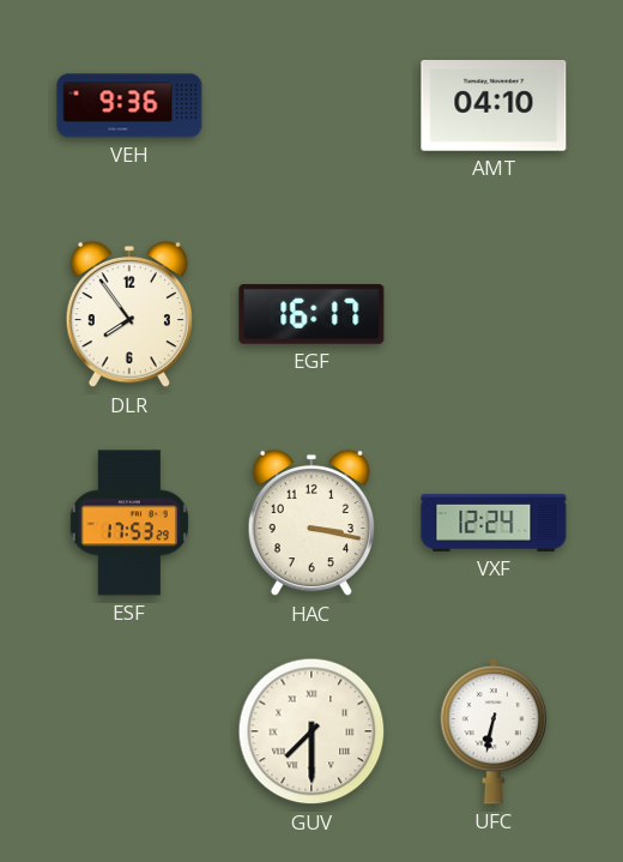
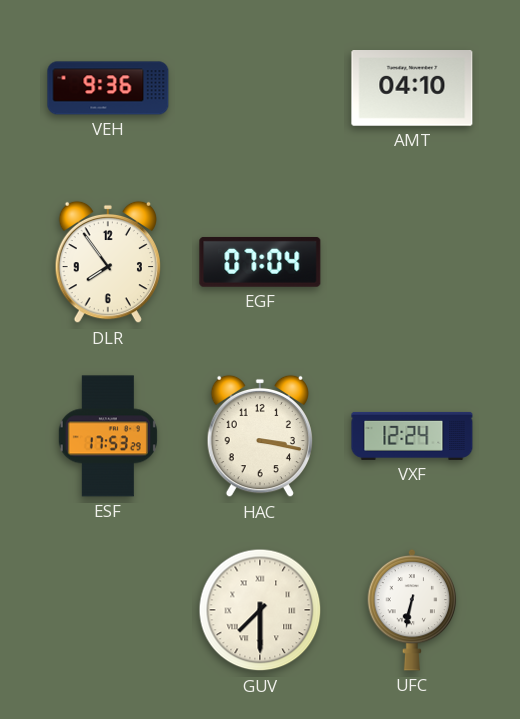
EGF: 16:17 -> 07:04
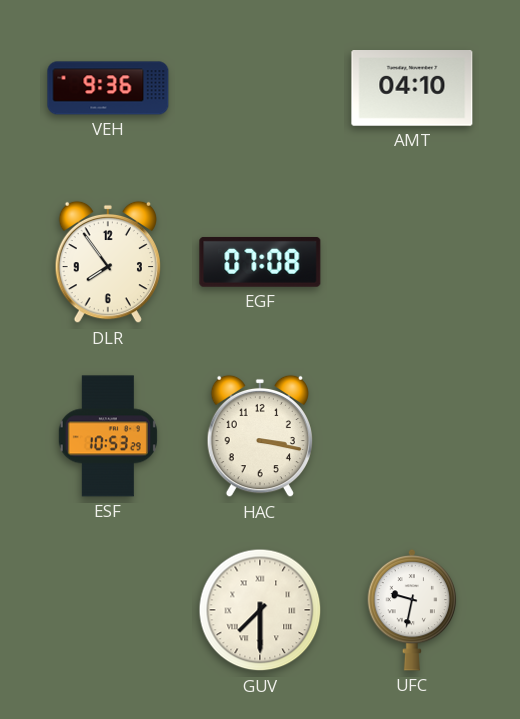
EGF: 07:04 -> 07:08
ESF: 17:53 -> 10:53
VXF: 12:24 -> none
UFC: 6:32 -> 9:32
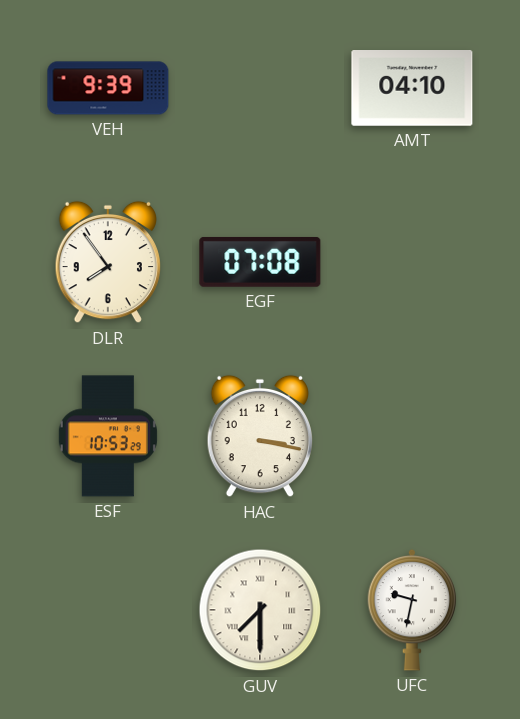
VEH: 9:36 -> 9:39
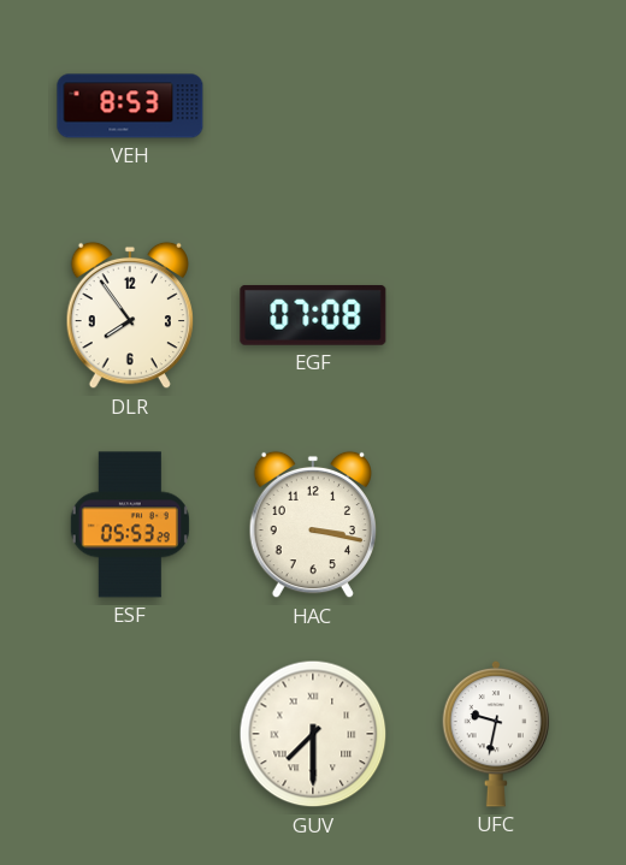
VEH: 9:39 -> 8:53
AMT: 04:10 -> none
ESF: 10:53 -> 05:53
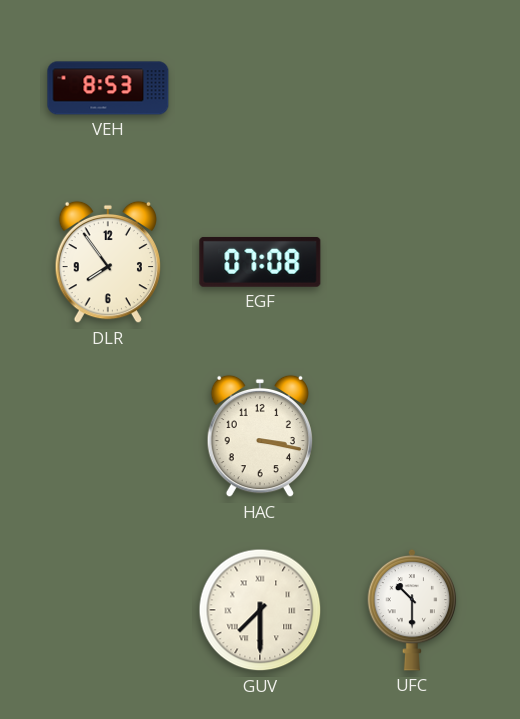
ESF: 05:53 -> none
UFC: 9:32 -> 10:30
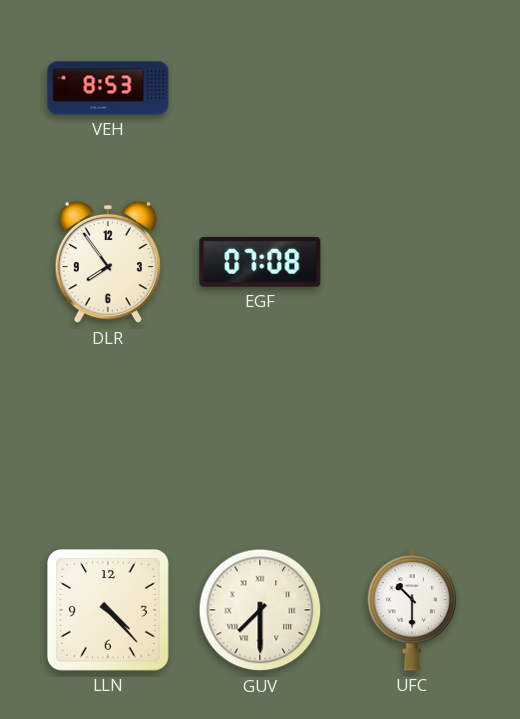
HAC: 3:17 -> none
LLN: none -> 4:23
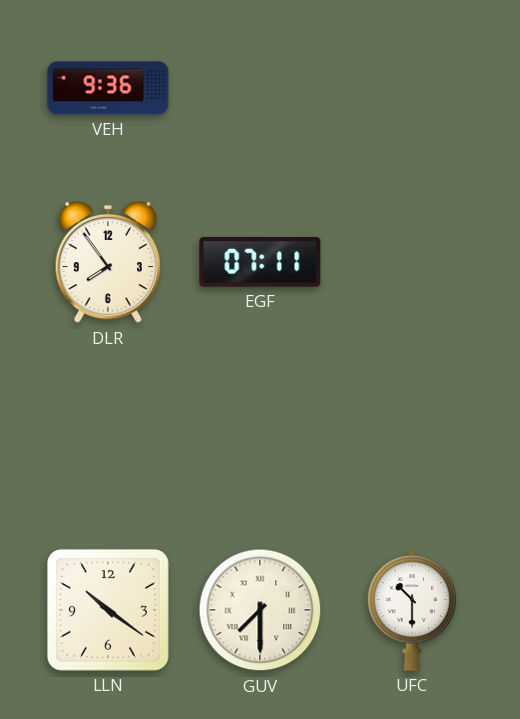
VEH: 8:53 -> 9:36
EGF: 07:08 -> 07:11
LLN: 4:23 -> 10:21
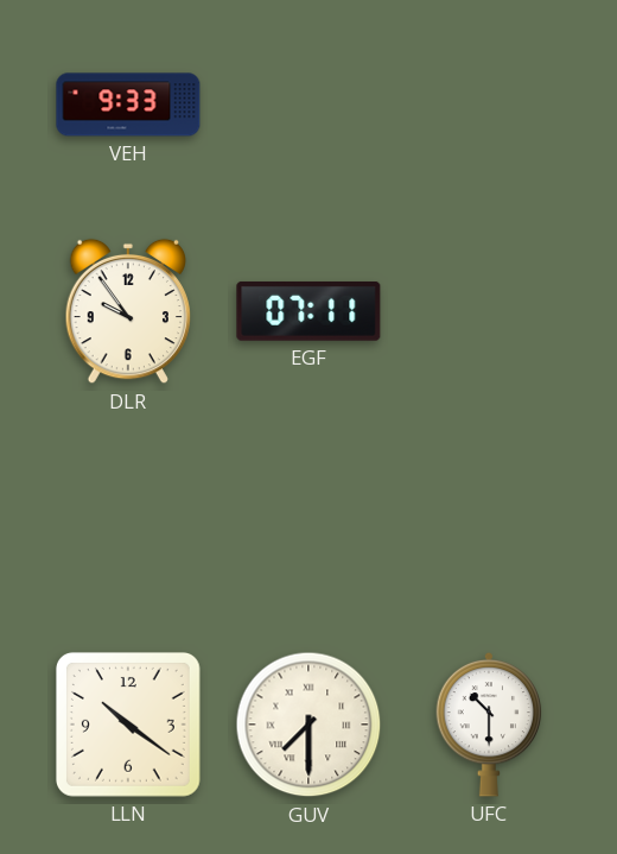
VEH: 9:36 -> 9:33
DLR: 7:54 -> 9:54
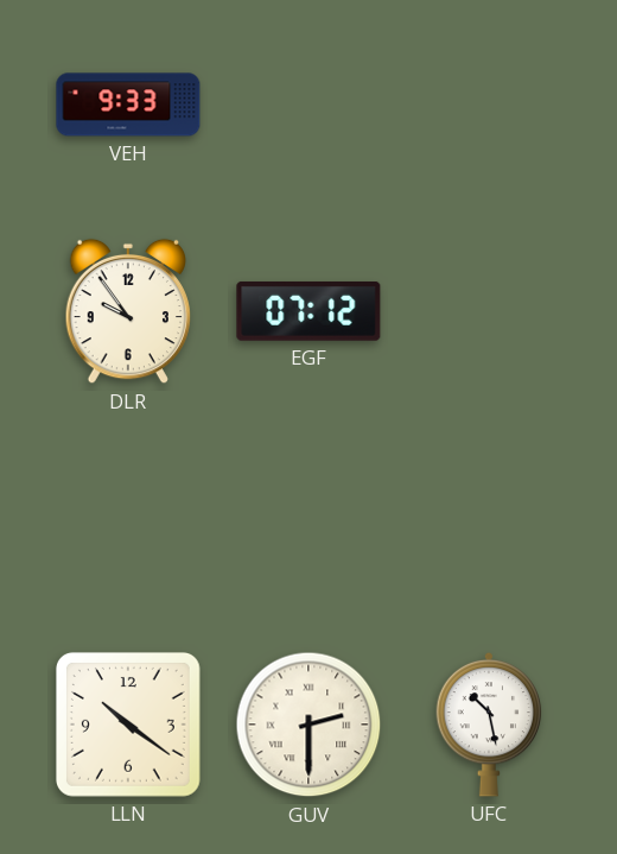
EGF: 07:11 -> 07:12
GUV: 7:30 -> 2:30
UFC: 10:30 -> 10:28
